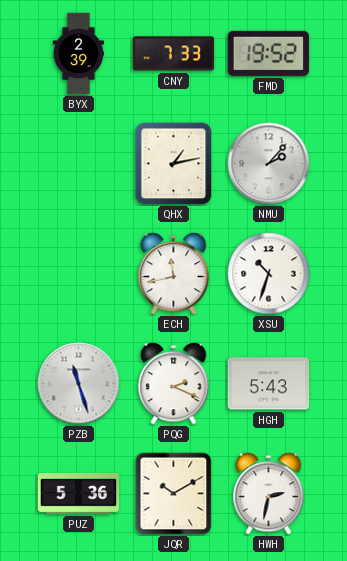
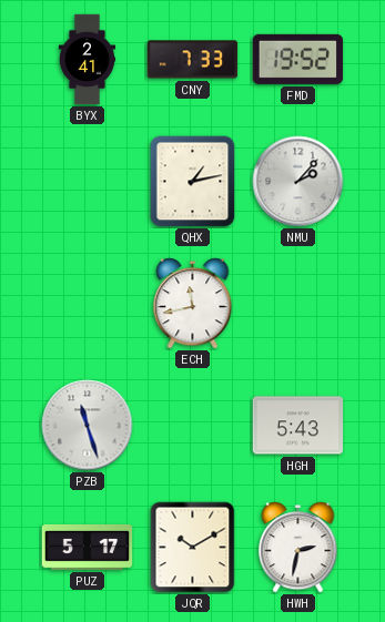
BYX: 2:39 -> 2:41
XSU: 10:33 -> none
PQG: 2:19 -> none
PUZ: 5:36 -> 5:17
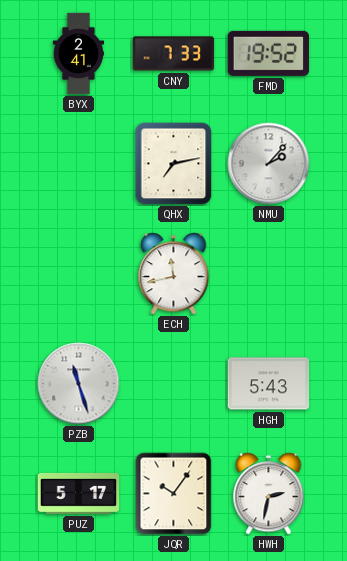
QHX: 1:13 -> 7:13
JQR: 10:10 -> 10:06
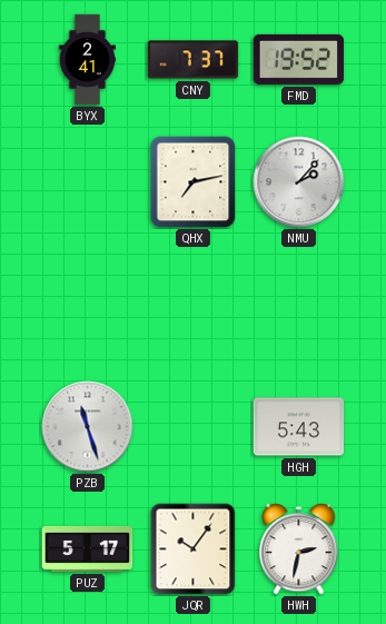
CNY: 7:33 -> 7:37
ECH: 11:43 -> none
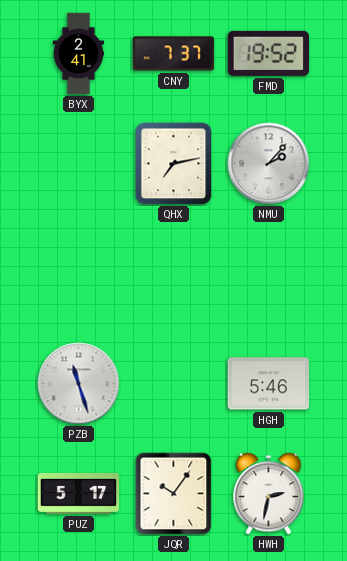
HGH: 5:43 -> 5:46
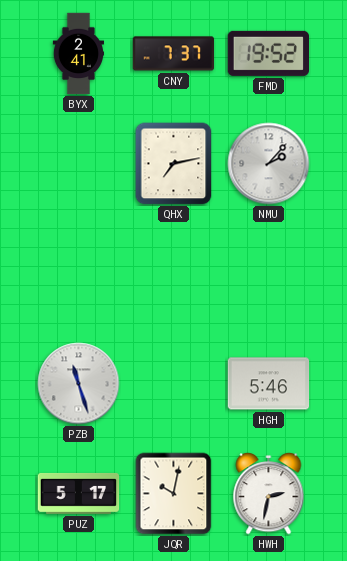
JQR: 10:06 -> 10:02
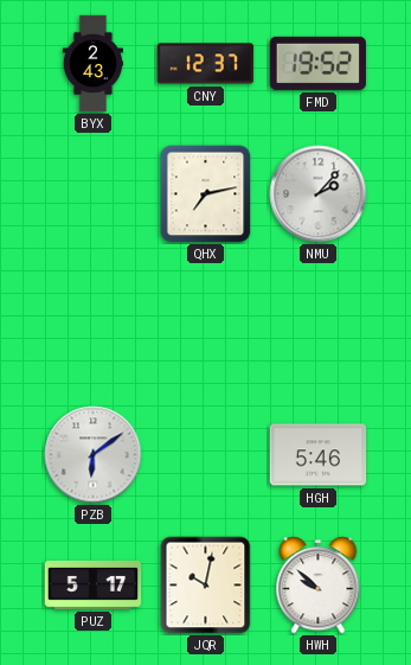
BYX: 2:41 -> 2:43
CNY: 7:37 -> 12:37
PZB: 11:27 -> 6:09
HWH: 2:32 -> 9:52
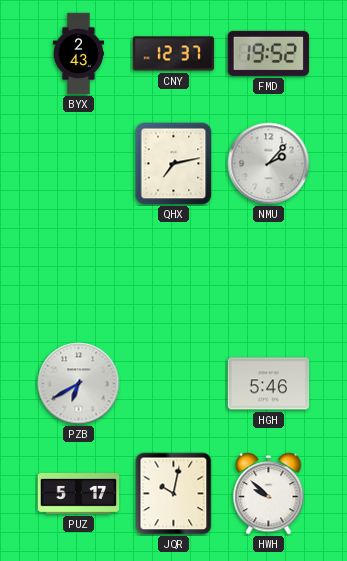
PZB: 6:09 -> 6:40
